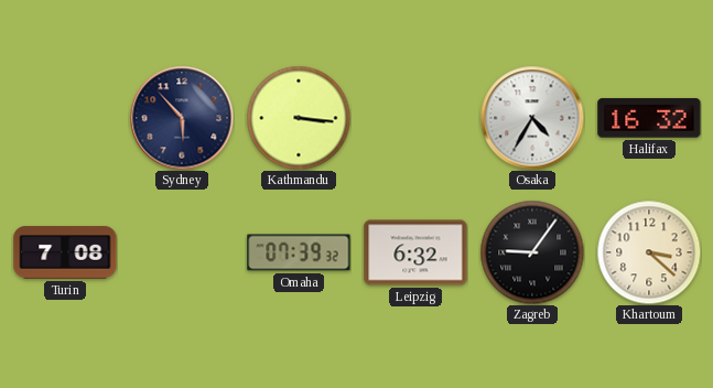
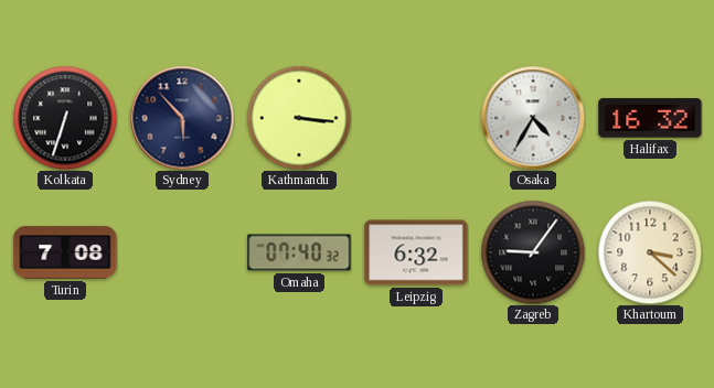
Kolkata: none -> 6:33
Omaha: 07:39 -> 07:40
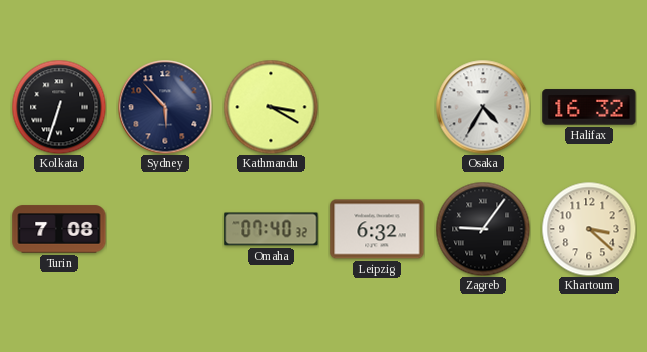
Kathmandu: 3:16 -> 3:20
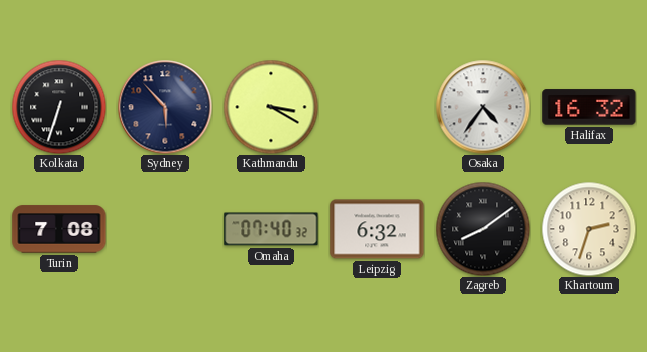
Osaka: 4:35 -> 4:36
Zagreb: 9:06 -> 8:09
Khartoum: 3:22 -> 2:33
